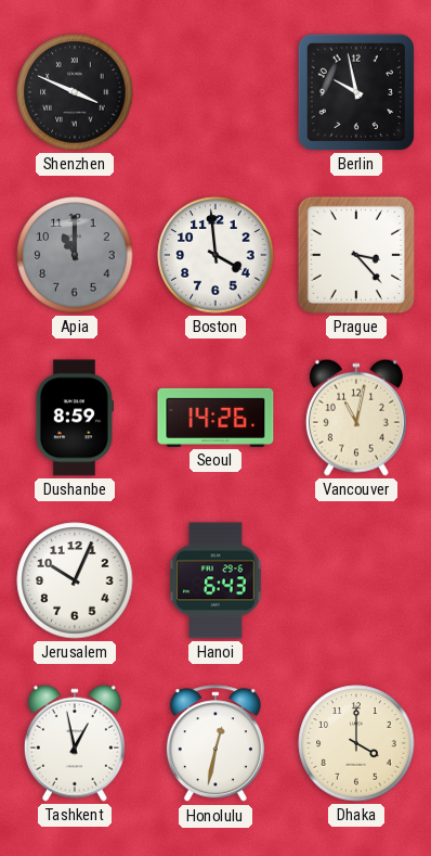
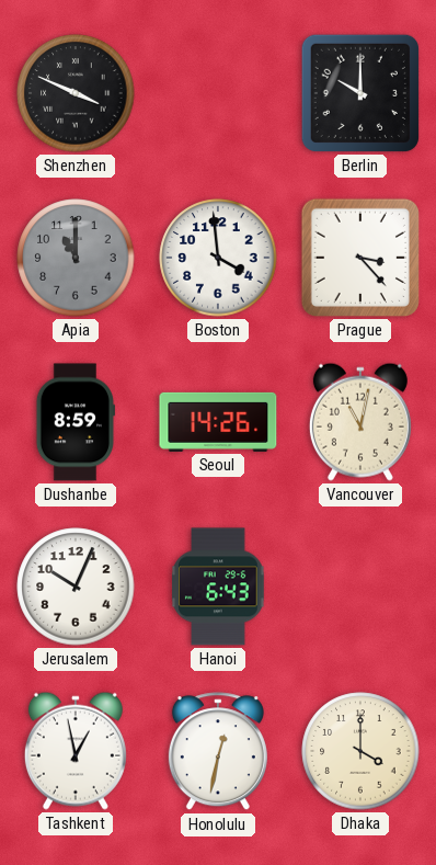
Berlin: 9:58 -> 10:00
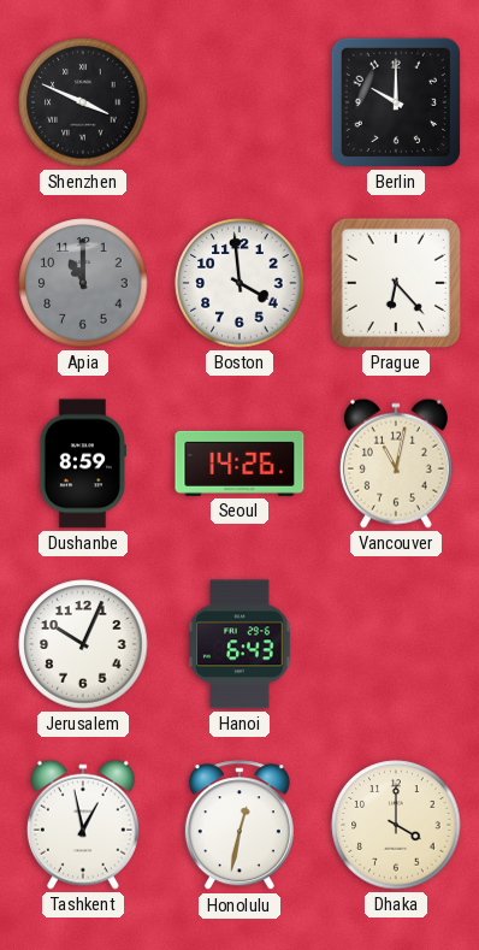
Prague: 3:23 -> 6:23
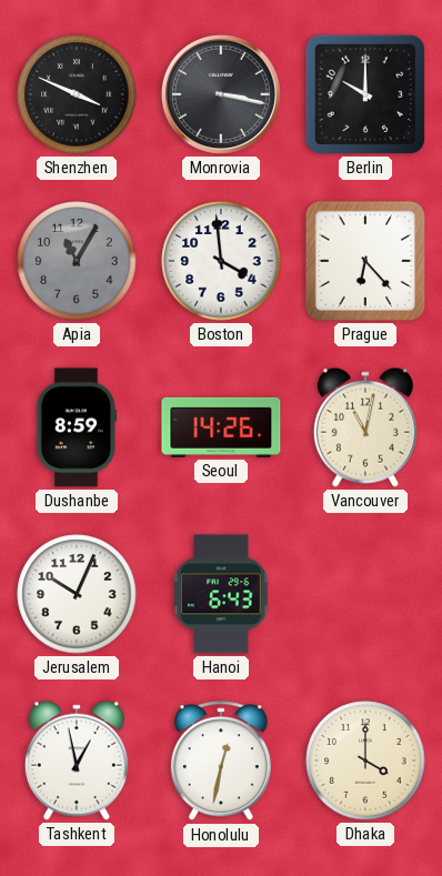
Monrovia: none -> 3:17
Apia: 11:00 -> 11:05
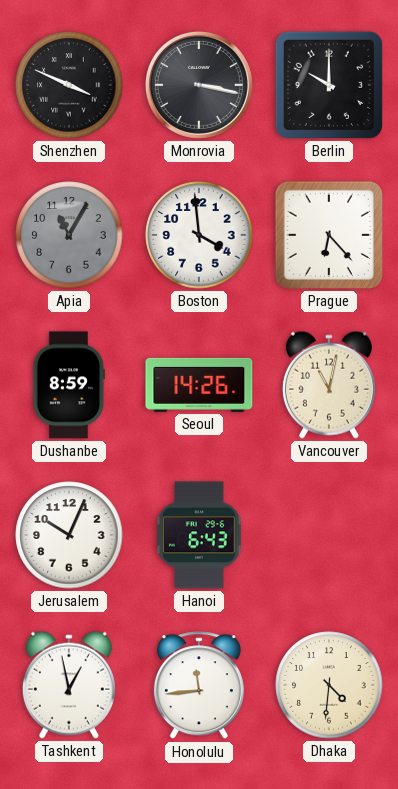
Honolulu: 12:32 -> 11:44
Dhaka: 4:00 -> 4:31
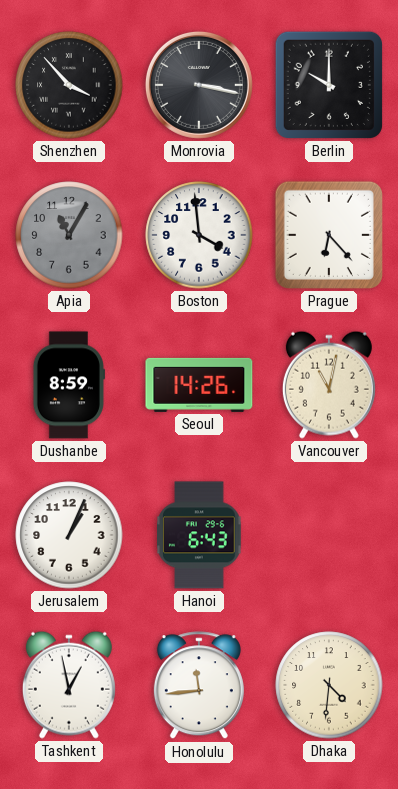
Shenzhen: 3:49 -> 3:53
Jerusalem: 10:04 -> 1:04
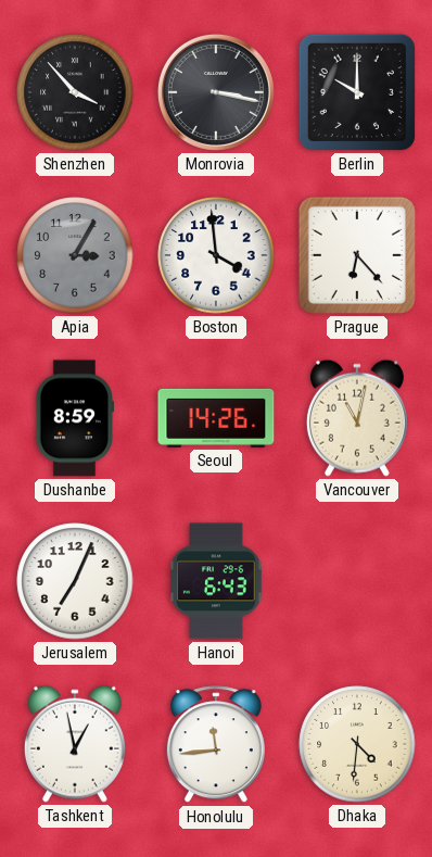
Apia: 11:05 -> 3:05
Jerusalem: 1:04 -> 7:04
